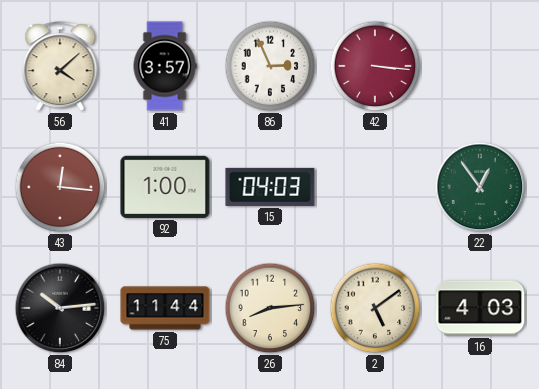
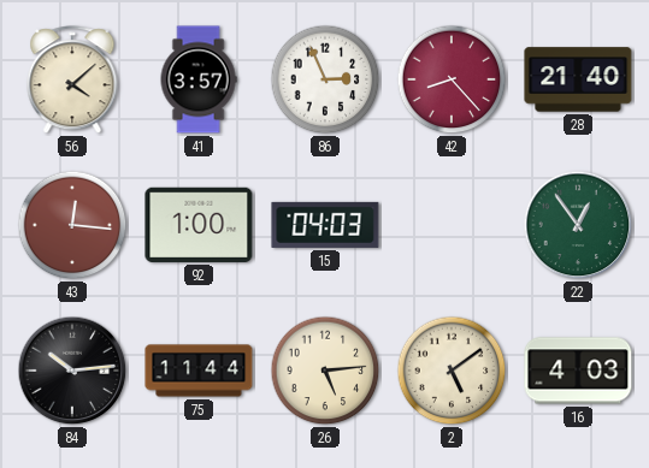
42: 3:16 -> 8:23
28: none -> 21:40
26: 8:14 -> 5:14
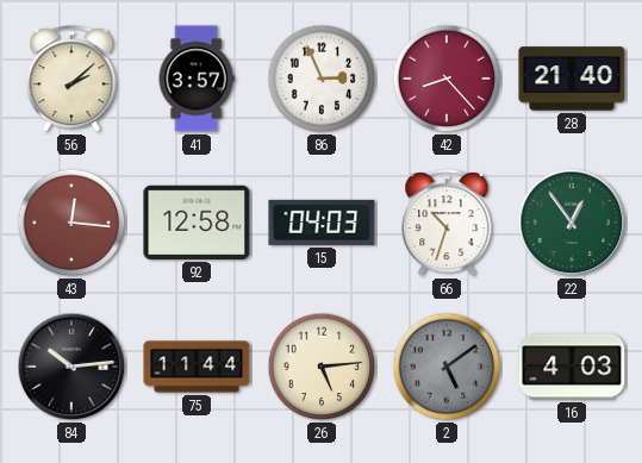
56: 4:08 -> 2:08
92: 1:00 -> 12:58
66: none -> 10:33
2 dial: cream -> grey
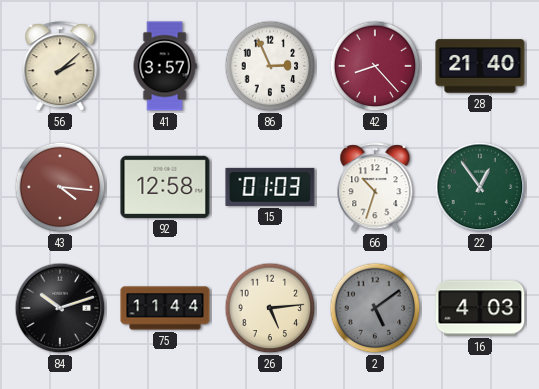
43: 12:16 -> 4:16
15: 04:03 -> 01:03
84: 10:14 -> 10:12
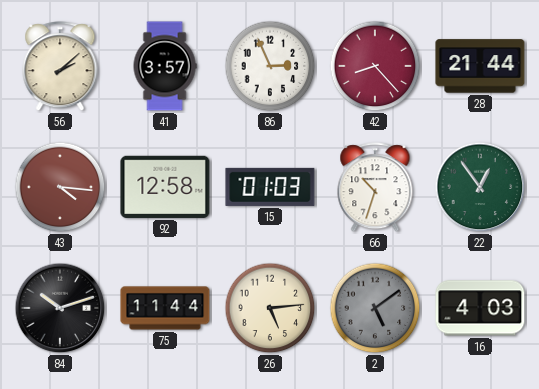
28: 21:40 -> 21:44
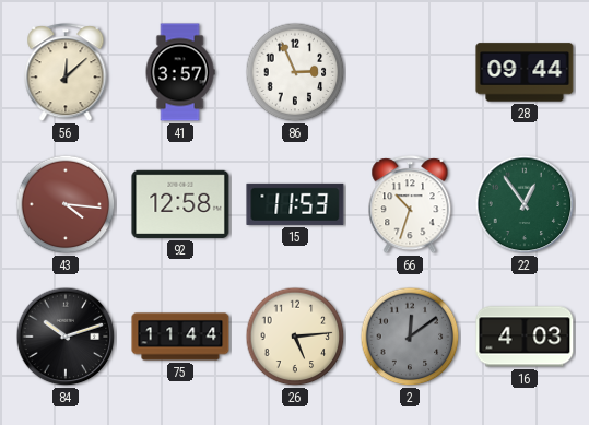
56: 2:08 -> 12:08
42: 8:23 -> none
28: 21:44 -> 09:44
15: 01:03 -> 11:53
2: 5:09 -> 12:09
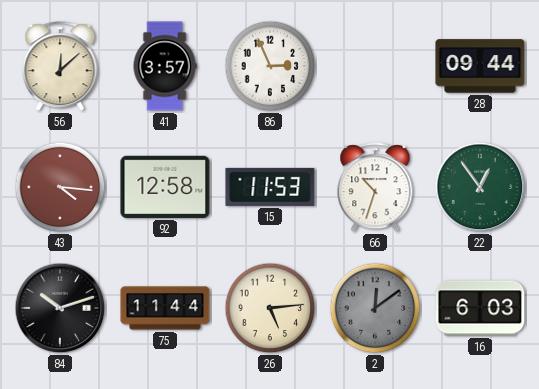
16: 4:03 -> 6:03
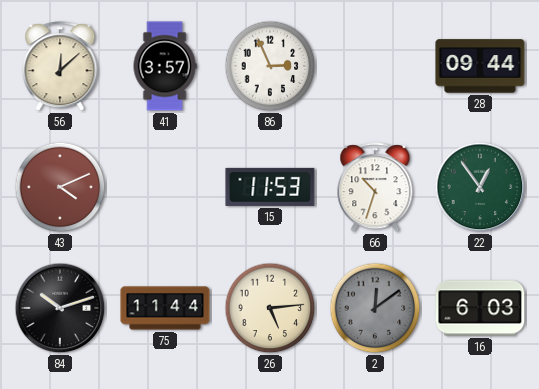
43: 4:16 -> 4:11
92: 12:58 -> none
